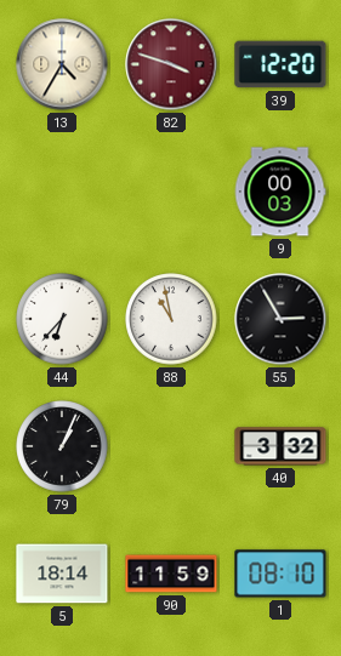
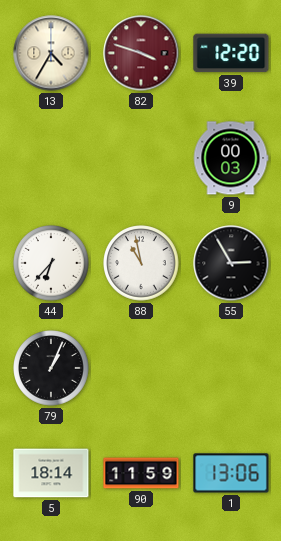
40: 3:32 -> none
1: 08:10 -> 13:06
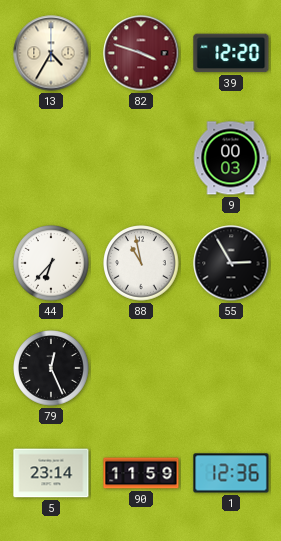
79: 1:04 -> 12:26
5: 18:14 -> 23:14
1: 13:06 -> 12:36
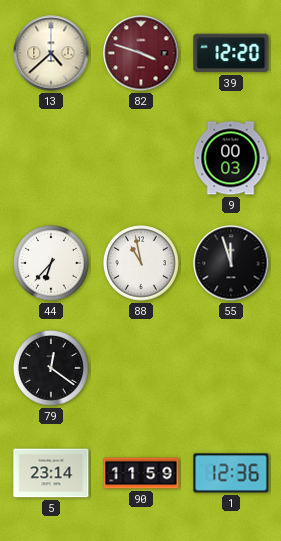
13: 4:35 -> 4:38
55: 2:55 -> 11:57
79: 12:26 -> 12:21
